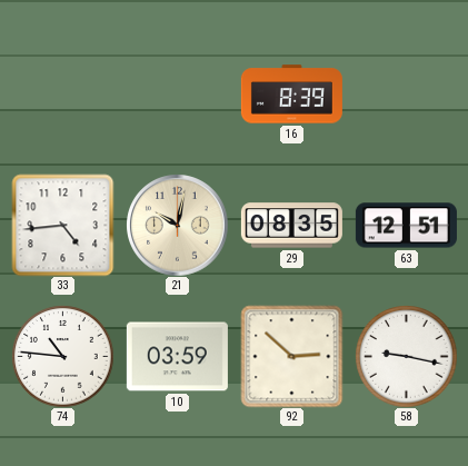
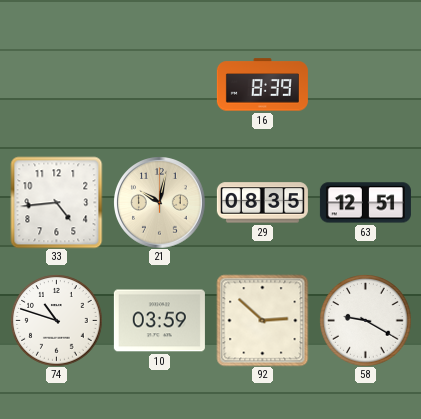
74: 10:46 -> 10:48
58: 9:17 -> 9:20
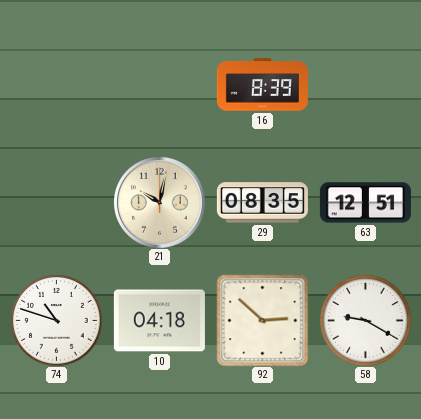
33: 4:44 -> none
10: 03:59 -> 04:18
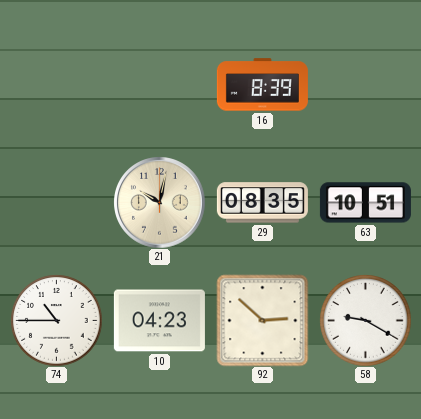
63: 12:51 -> 10:51
74: 10:48 -> 10:45
10: 04:18 -> 04:23
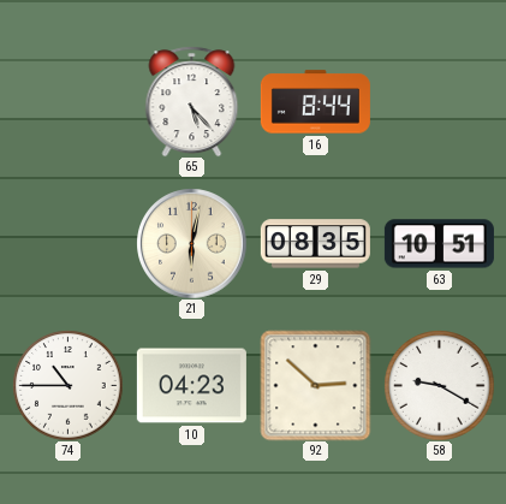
65: none -> 5:23
16: 8:39 -> 8:44
21: 10:02 -> 6:02
